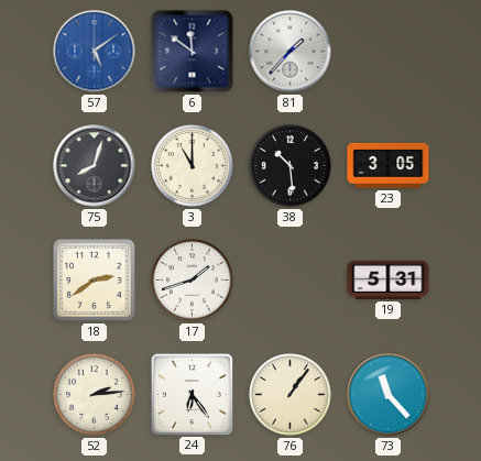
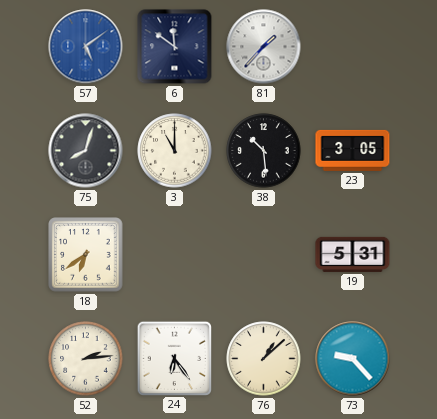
18: 2:39 -> 6:39
17: 1:42 -> none
76: 1:06 -> 1:08
73: 11:23 -> 9:23
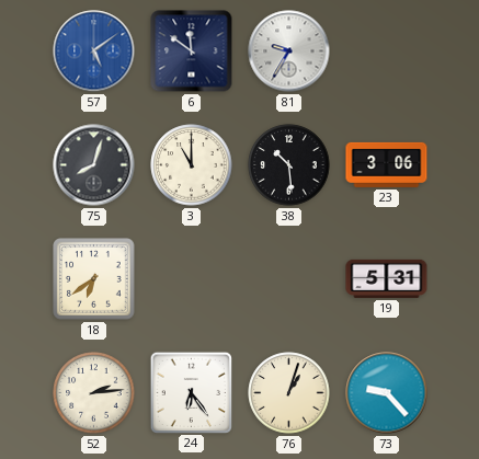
81: 1:37 -> 9:35
23: 3:05 -> 3:06
76: 1:08 -> 1:03
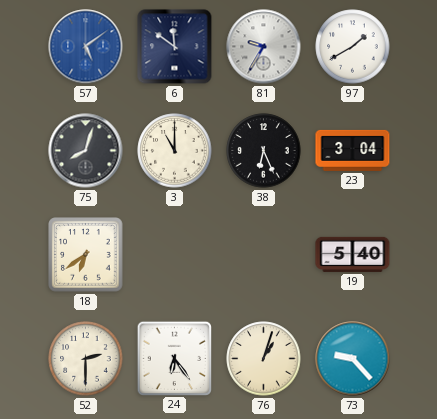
97: none -> 1:40
38: 10:29 -> 6:26
23: 3:06 -> 3:04
19: 5:31 -> 5:40
52: 2:14 -> 2:30
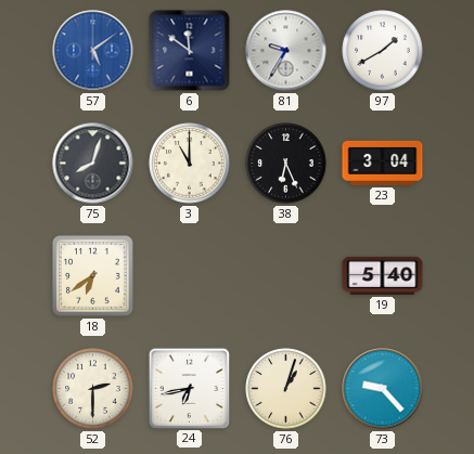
24: 6:24 -> 6:43
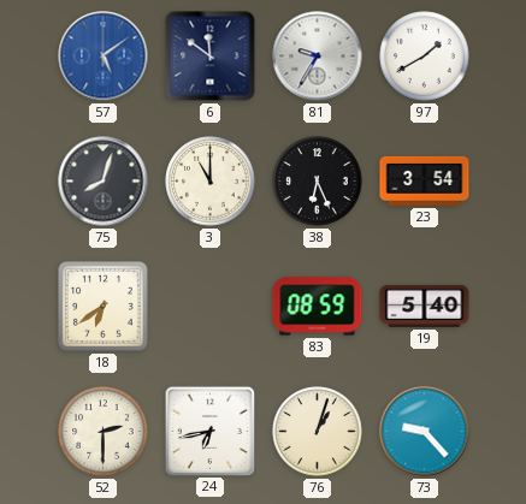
23: 3:04 -> 3:54
83: none -> 08:59
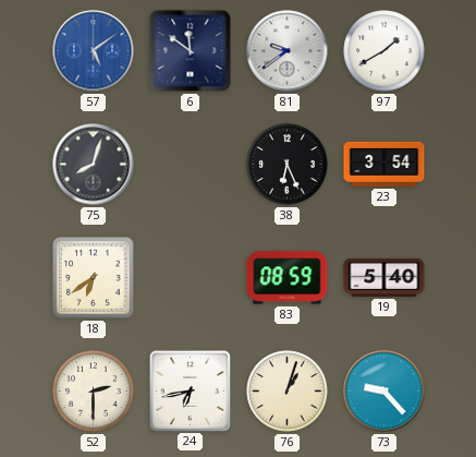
81: 9:35 -> 9:39
3: 11:00 -> none
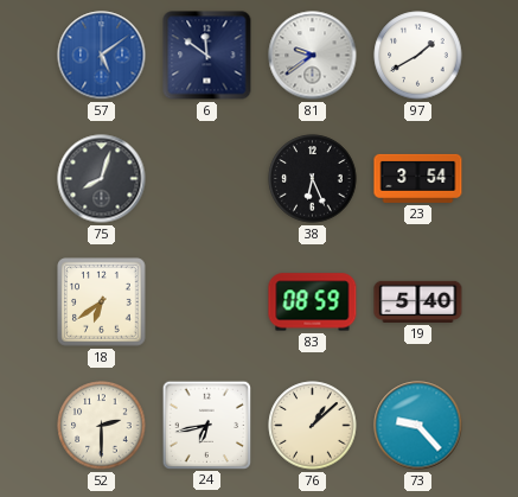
76: 1:03 -> 1:08
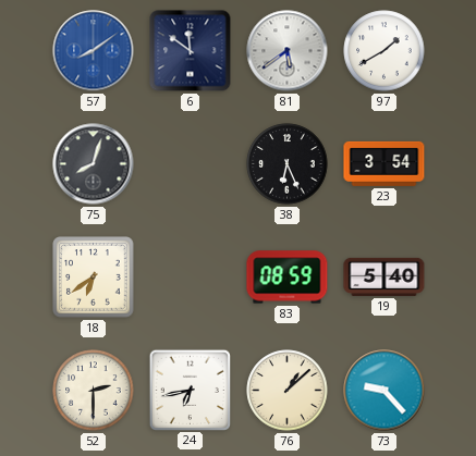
57: 5:09 -> 8:09
81: 9:39 -> 5:39
